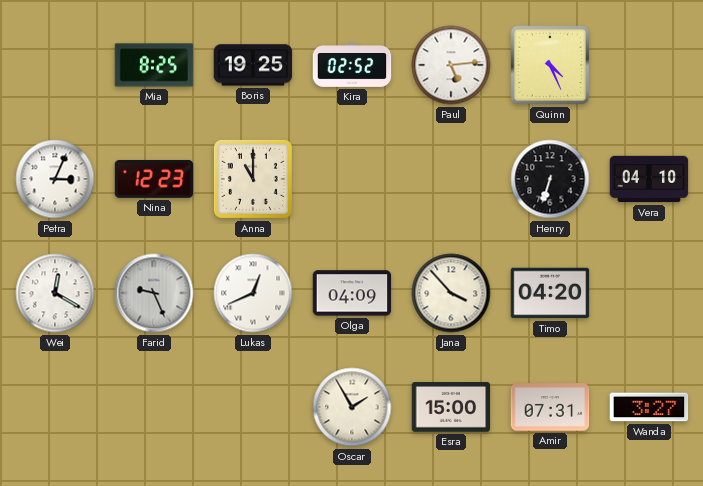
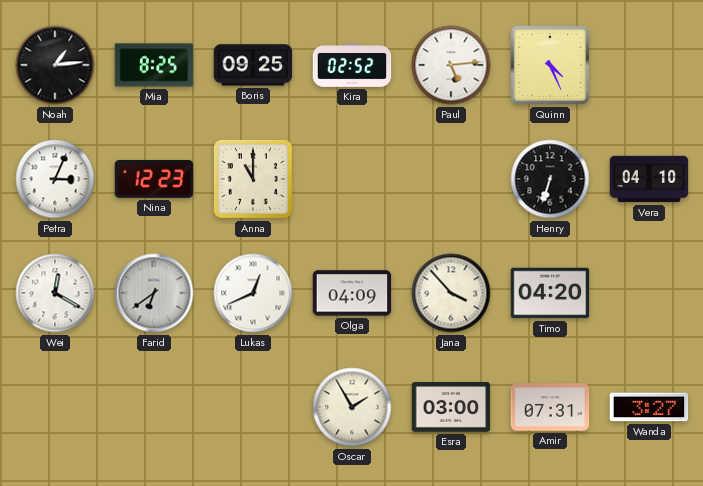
Noah: none -> 1:14
Boris: 19:25 -> 09:25
Farid: 9:26 -> 6:39
Esra: 15:00 -> 03:00
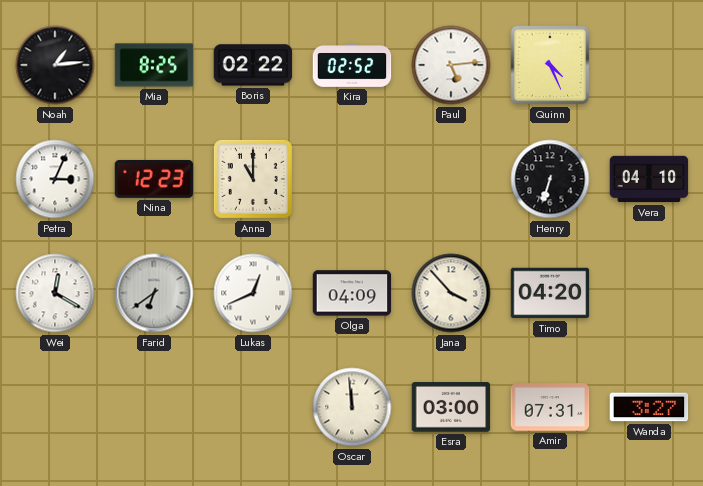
Boris: 09:25 -> 02:22
Oscar: 1:55 -> 11:59
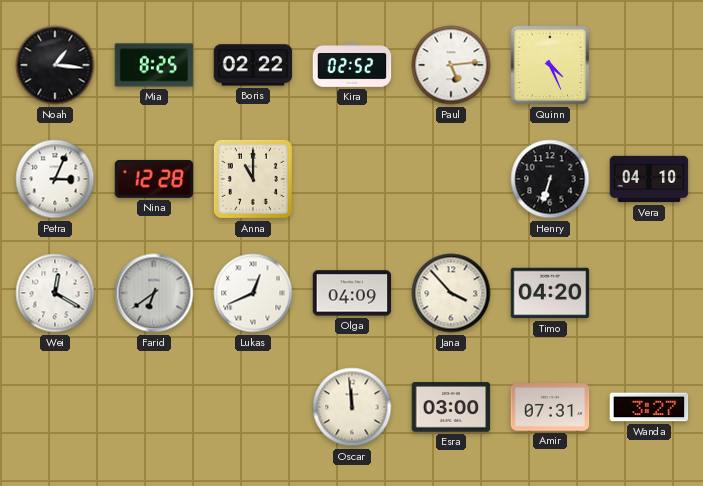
Noah: 1:14 -> 1:16
Nina: 12:23 -> 12:28
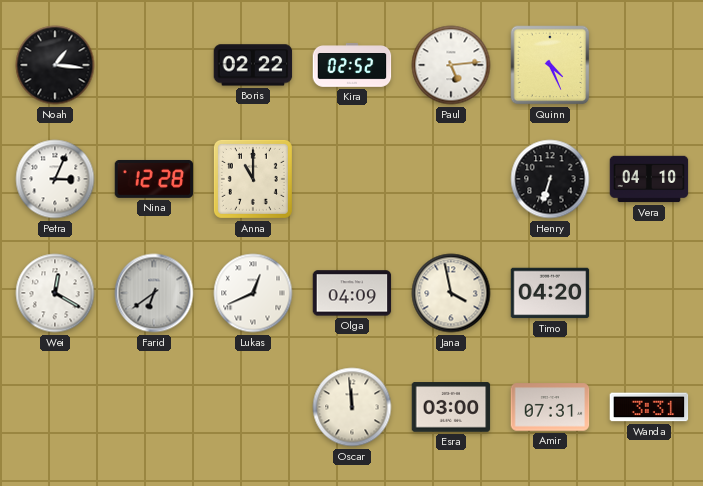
Mia: 8:25 -> none
Jana: 3:53 -> 3:58
Wanda: 3:27 -> 3:31
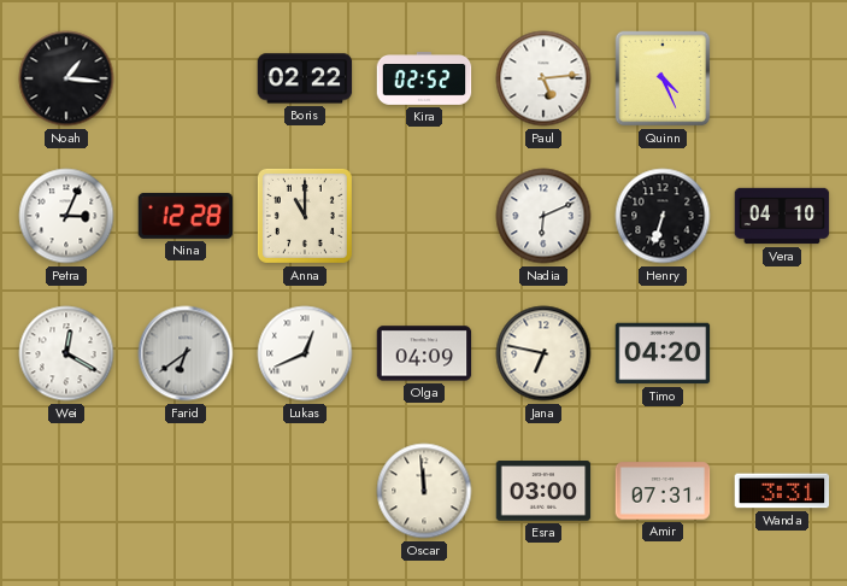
Nadia: none -> 6:11
Jana: 3:58 -> 6:47
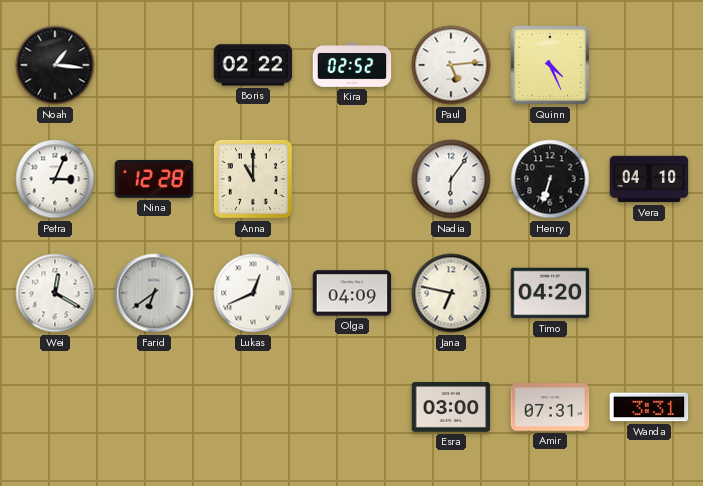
Nadia: 6:11 -> 6:06
Oscar: 11:59 -> none
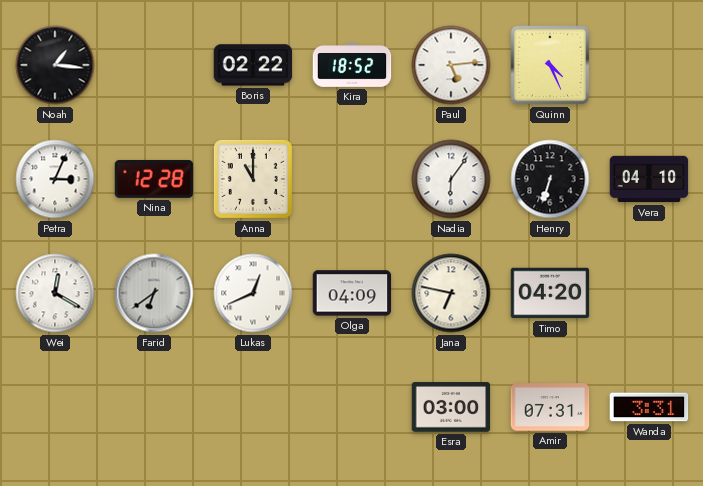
Kira: 02:52 -> 18:52
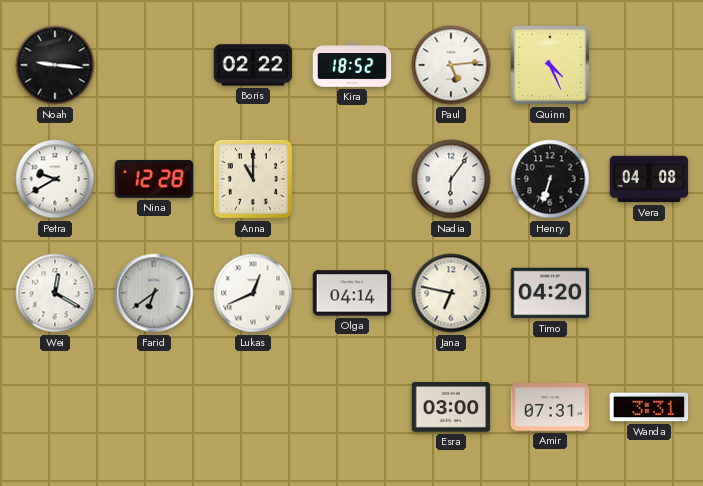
Noah: 1:16 -> 9:16
Petra: 3:04 -> 9:40
Vera: 04:10 -> 04:08
Olga: 04:09 -> 04:14
